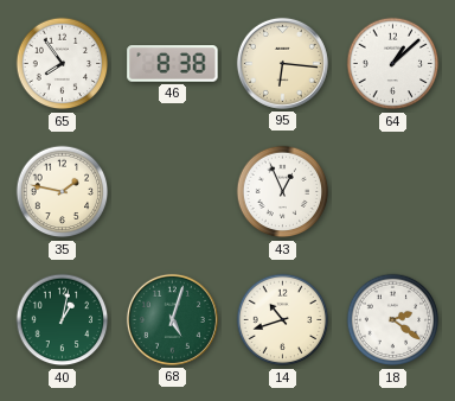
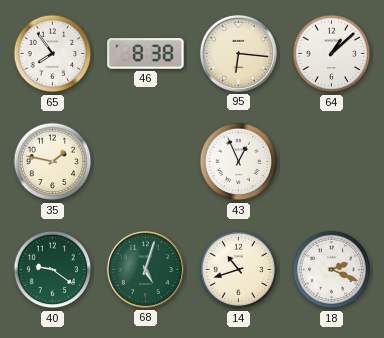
40: 1:02 -> 9:21
18: 2:21 -> 2:19
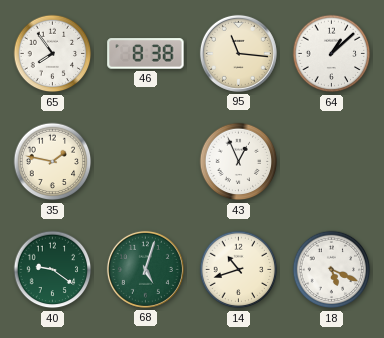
95: 6:16 -> 11:16
18: 2:19 -> 5:19
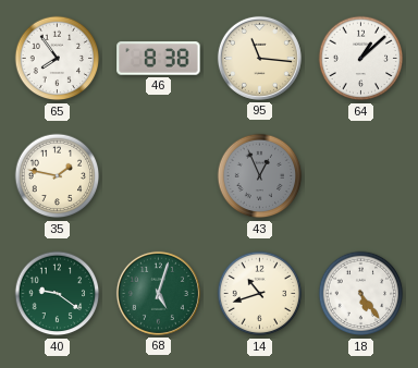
43 dial: white -> grey
18: 5:19 -> 5:24
